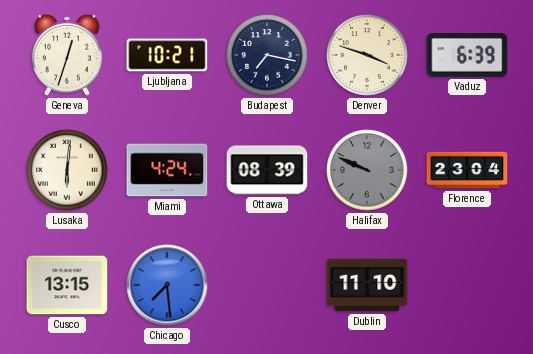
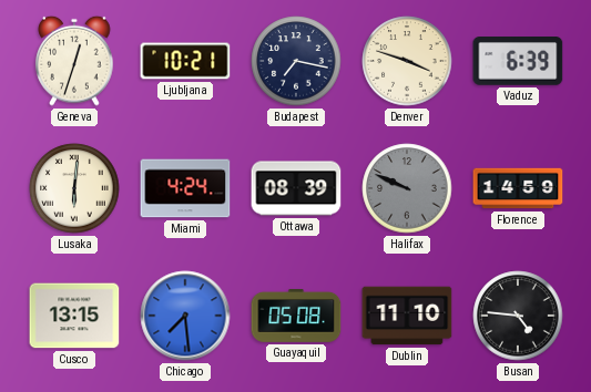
Florence: 23:04 -> 14:59
Guayaquil: none -> 05:08
Busan: none -> 4:46
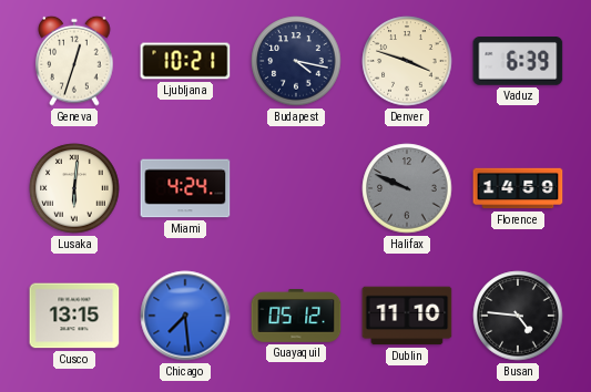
Budapest: 7:17 -> 4:17
Ottawa: 08:39 -> none
Guayaquil: 05:08 -> 05:12
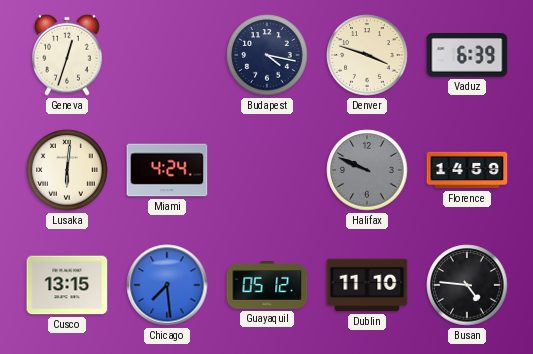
Ljubljana: 10:21 -> none
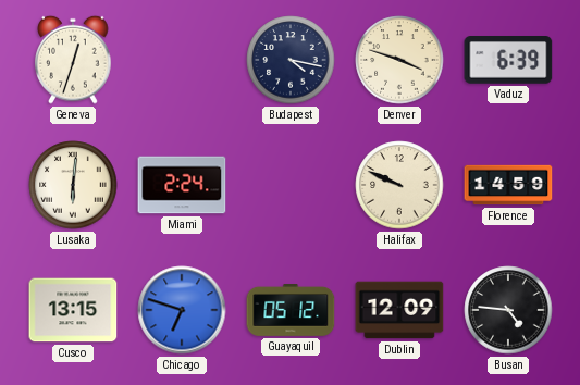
Miami: 4:24 -> 2:24
Halifax dial: grey -> cream
Chicago: 7:29 -> 6:48
Dublin: 11:10 -> 12:09
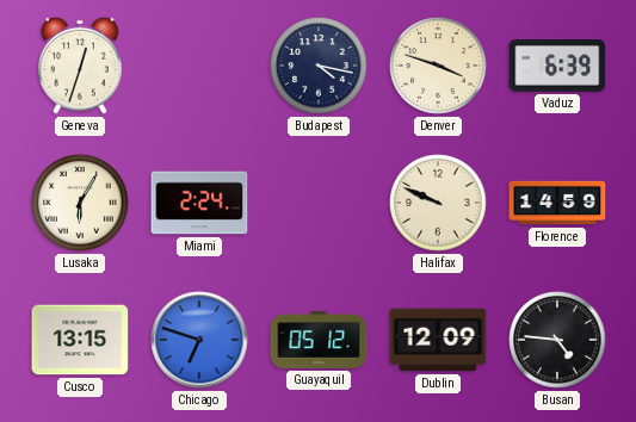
Lusaka: 6:01 -> 6:05
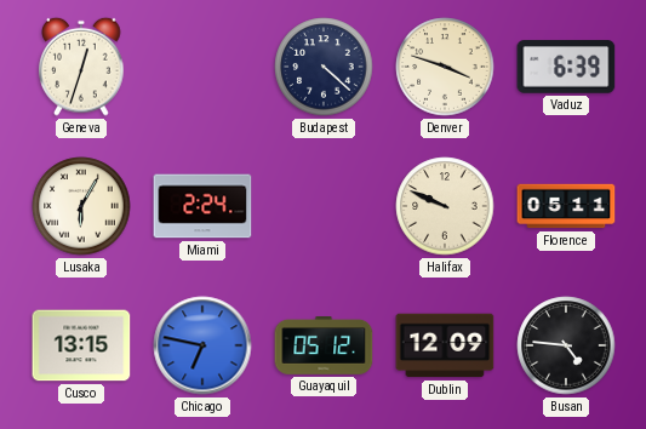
Budapest: 4:17 -> 4:22
Florence: 14:59 -> 05:11
Chicago: 6:48 -> 6:47
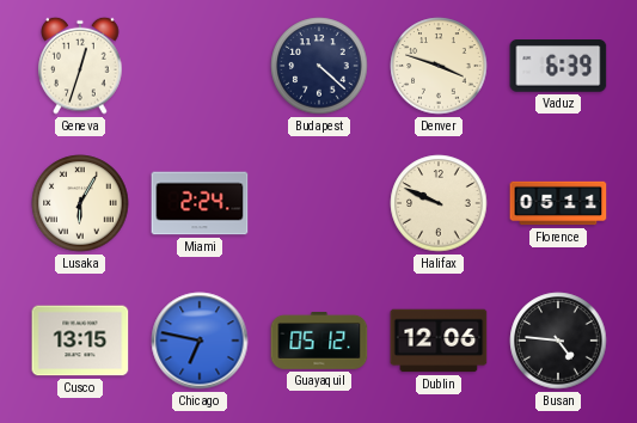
Dublin: 12:09 -> 12:06
